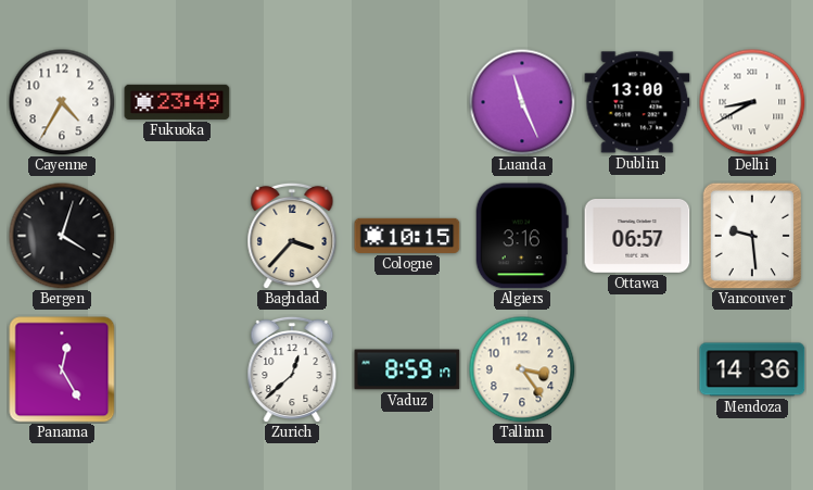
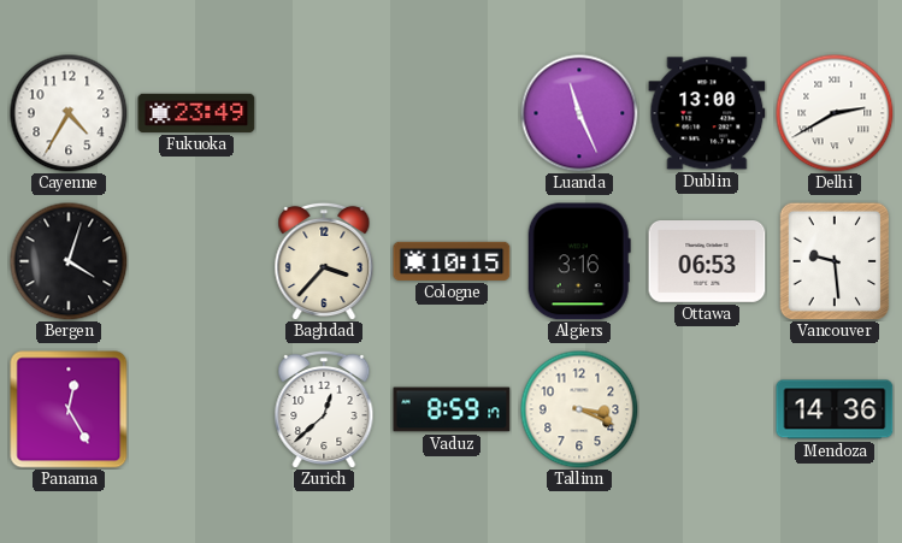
Delhi: 8:40 -> 2:40
Ottawa: 06:57 -> 06:53
Tallinn: 3:24 -> 3:19
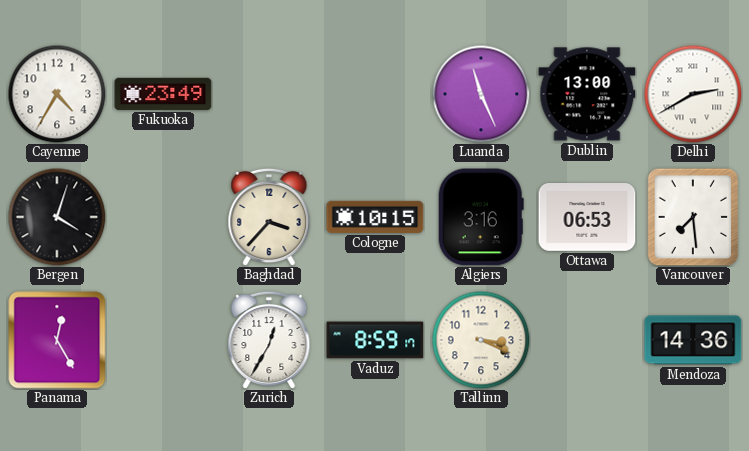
Vancouver: 9:29 -> 7:29
Zurich: 12:38 -> 12:35
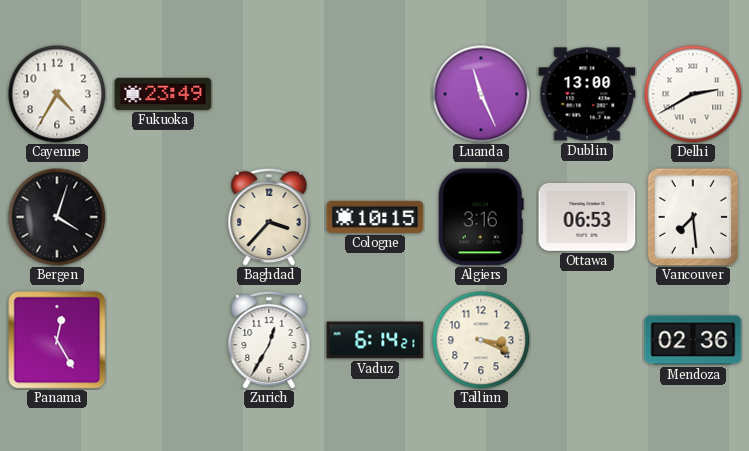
Vaduz: 8:59 -> 6:14
Mendoza: 14:36 -> 02:36
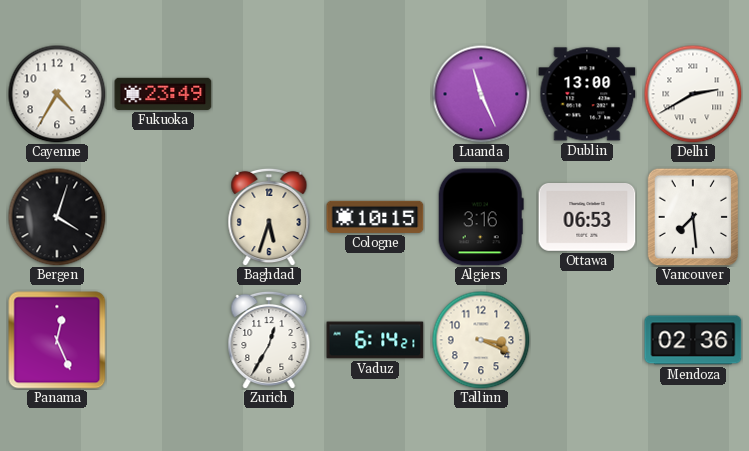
Baghdad: 3:37 -> 5:33
Panama: 12:25 -> 12:26
